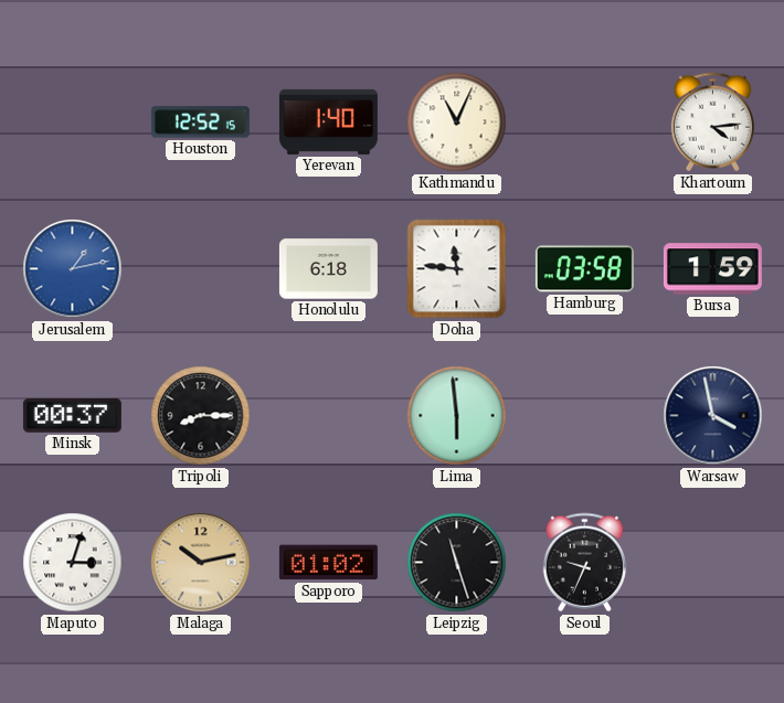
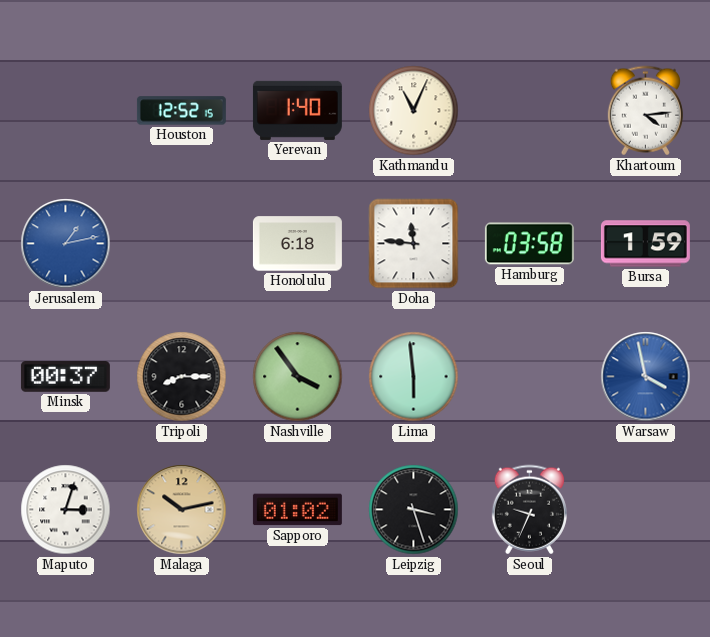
Nashville: none -> 3:54
Warsaw dial: navy -> blue
Leipzig: 11:27 -> 3:27
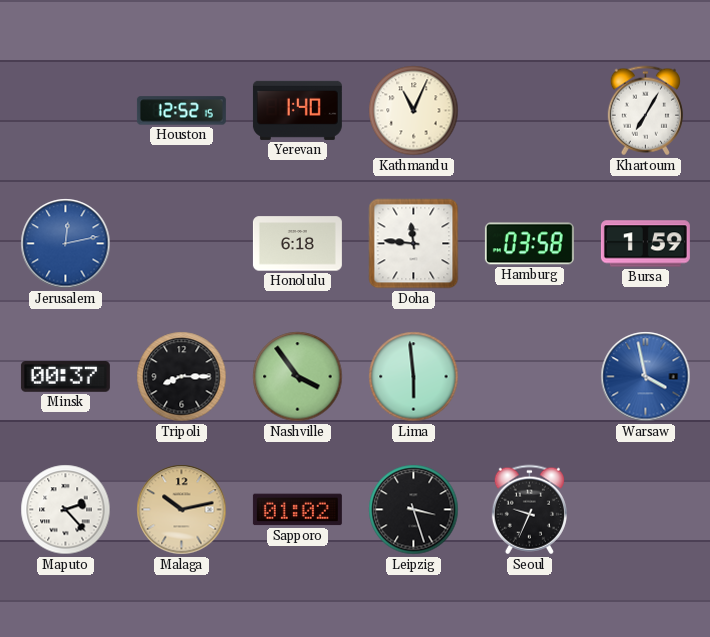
Khartoum: 4:14 -> 7:05
Jerusalem: 1:13 -> 12:13
Maputo: 3:03 -> 2:23
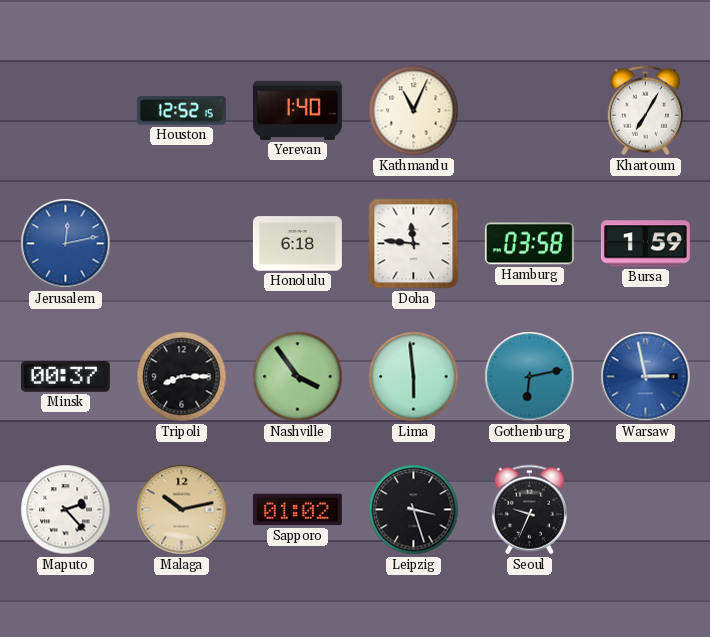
Gothenburg: none -> 6:13
Warsaw: 3:58 -> 2:58
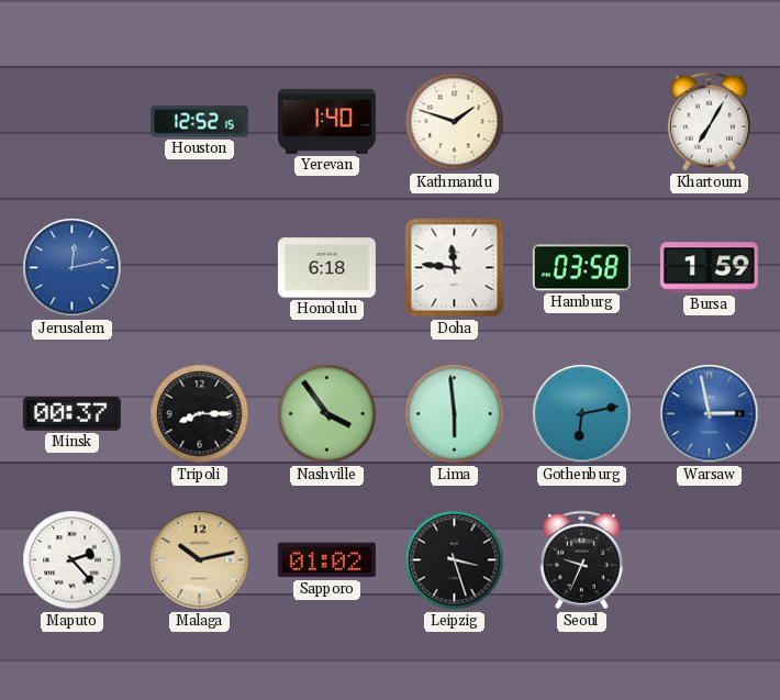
Kathmandu: 11:04 -> 1:48
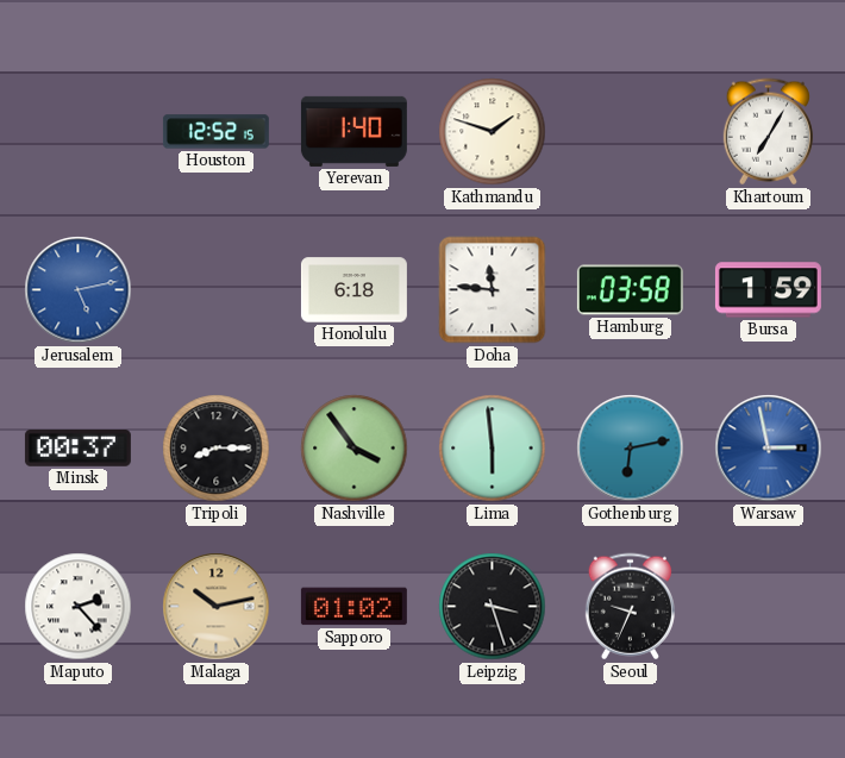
Jerusalem: 12:13 -> 5:13
